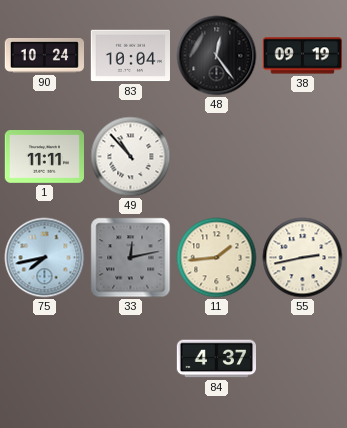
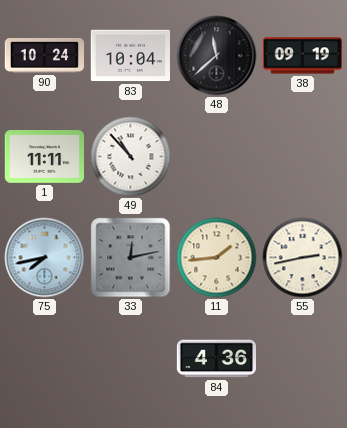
48: 12:24 -> 11:38
84: 4:37 -> 4:36
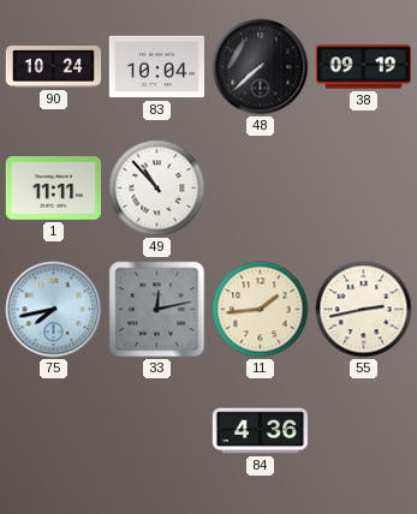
48: 11:38 -> 7:38
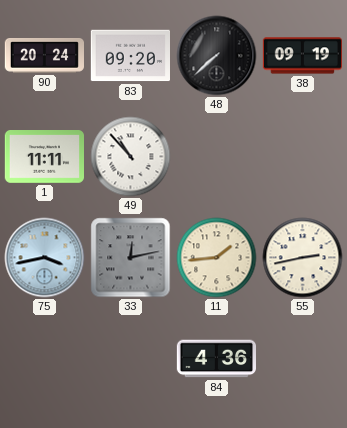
90: 10:24 -> 20:24
83: 10:04 -> 09:20
75: 7:43 -> 3:43
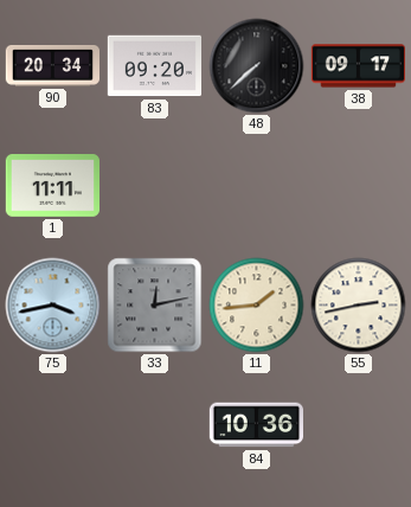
90: 20:24 -> 20:34
38: 09:19 -> 09:17
49: 10:53 -> none
84: 4:36 -> 10:36
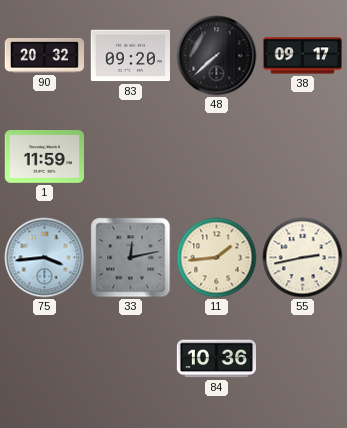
90: 20:34 -> 20:32
1: 11:11 -> 11:59
75: 3:43 -> 3:44
